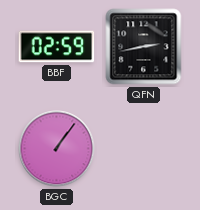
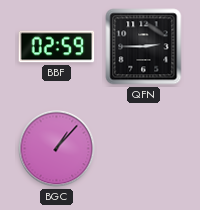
QFN: 2:43 -> 2:45
BGC: 1:06 -> 1:07
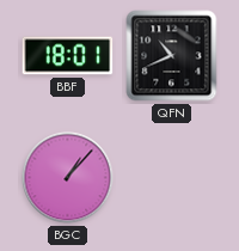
BBF: 02:59 -> 18:01
QFN: 2:45 -> 10:41
